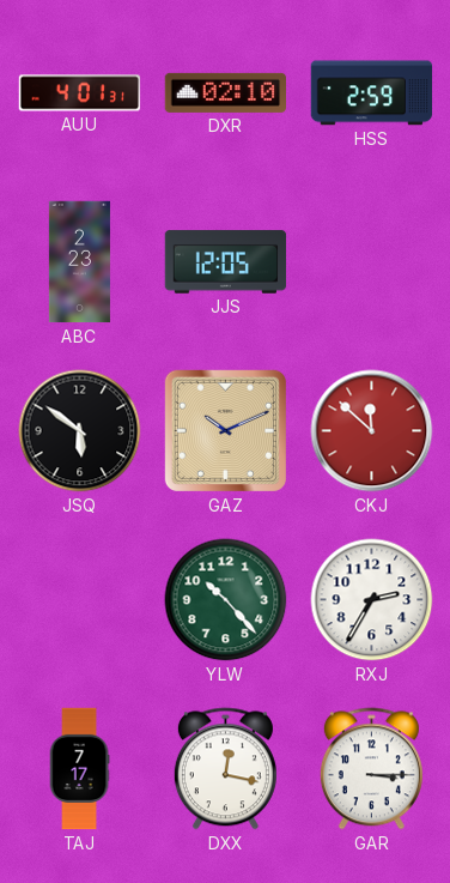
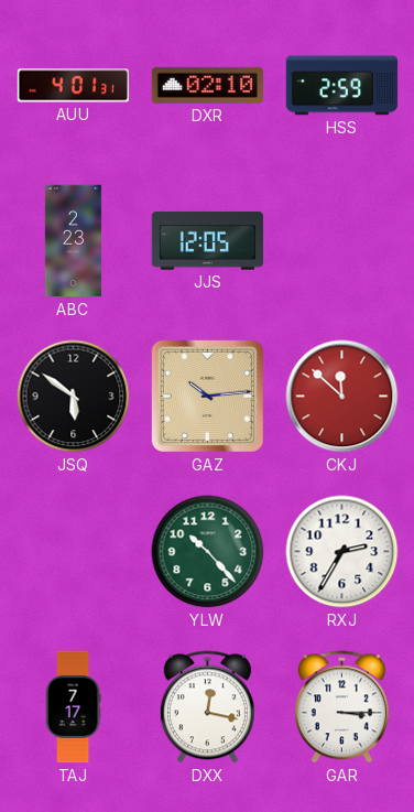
GAZ: 10:11 -> 10:14
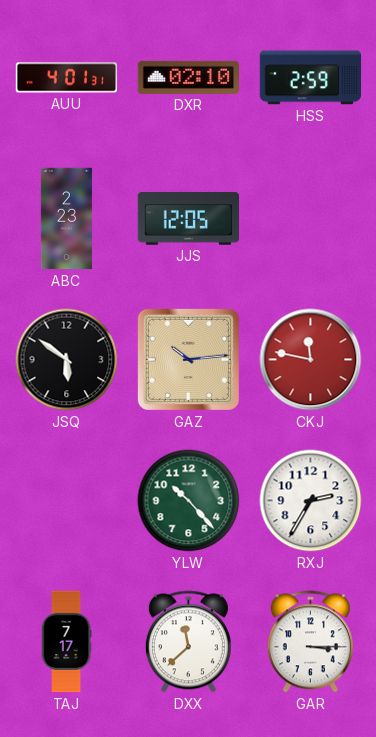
CKJ: 11:52 -> 11:47
DXX: 12:17 -> 11:38
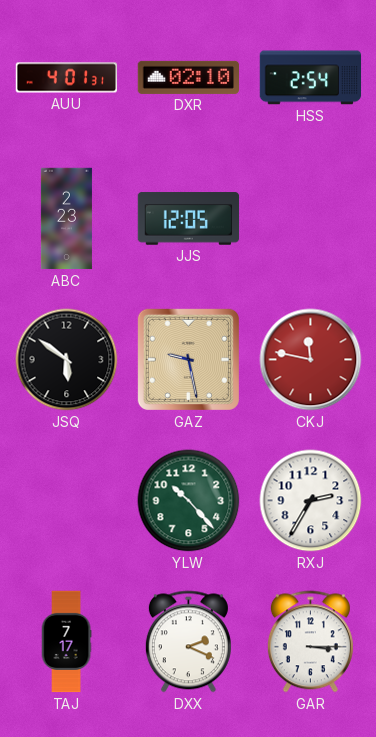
HSS: 2:59 -> 2:54
GAZ: 10:14 -> 9:28
DXX: 11:38 -> 2:19
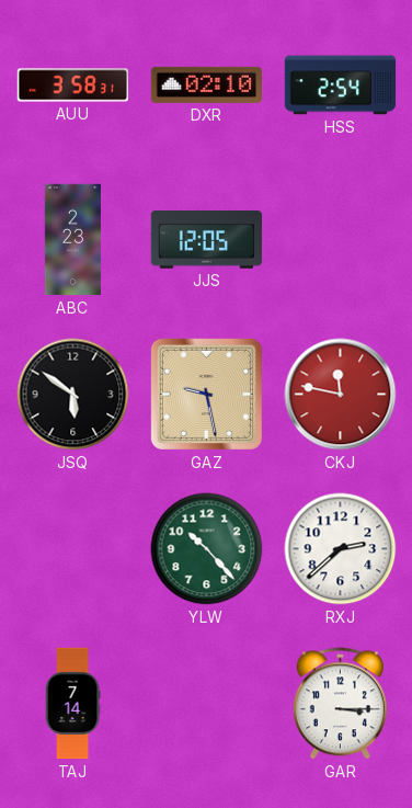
AUU: 4:01 -> 3:58
RXJ: 2:35 -> 2:38
TAJ: 7:17 -> 7:14
DXX: 2:19 -> none
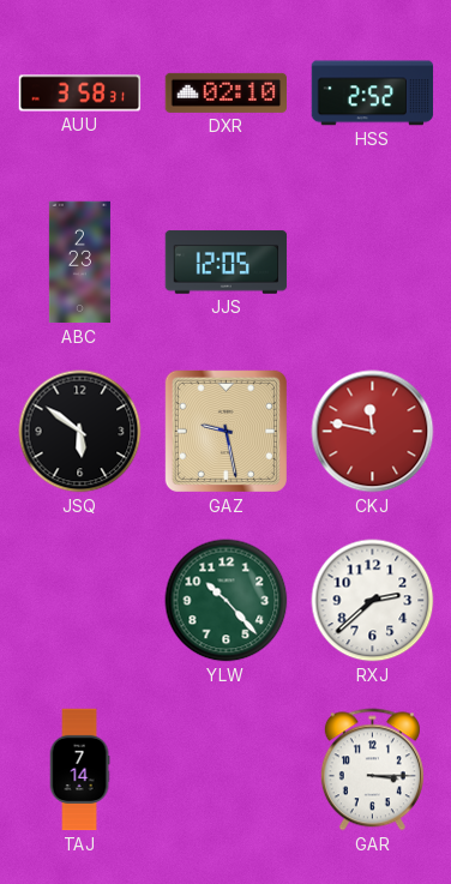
HSS: 2:54 -> 2:52
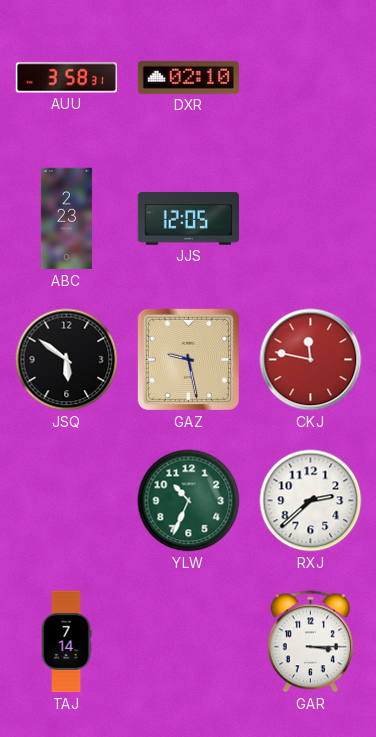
HSS: 2:52 -> none
YLW: 10:23 -> 10:34
